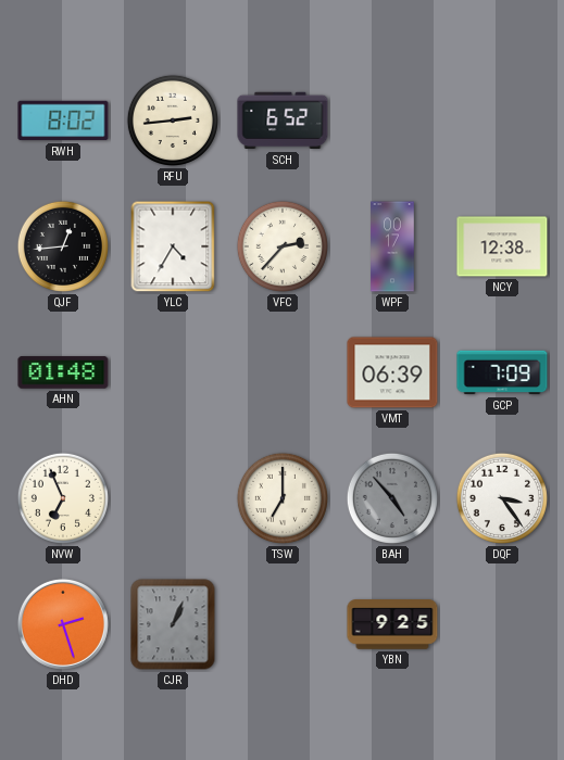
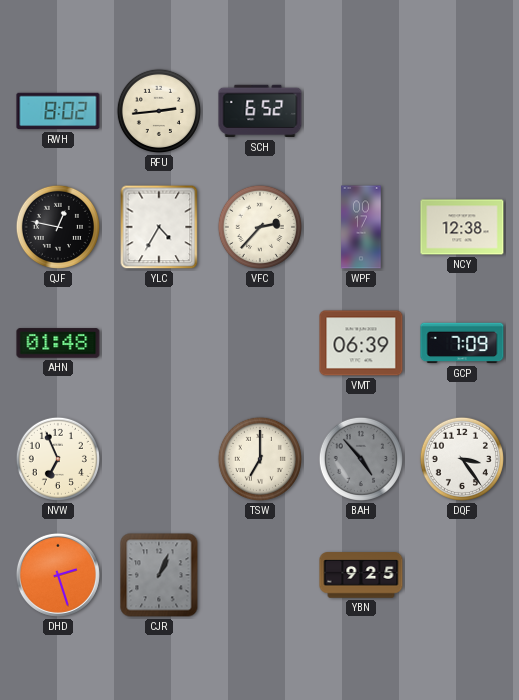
QJF: 12:44 -> 12:47
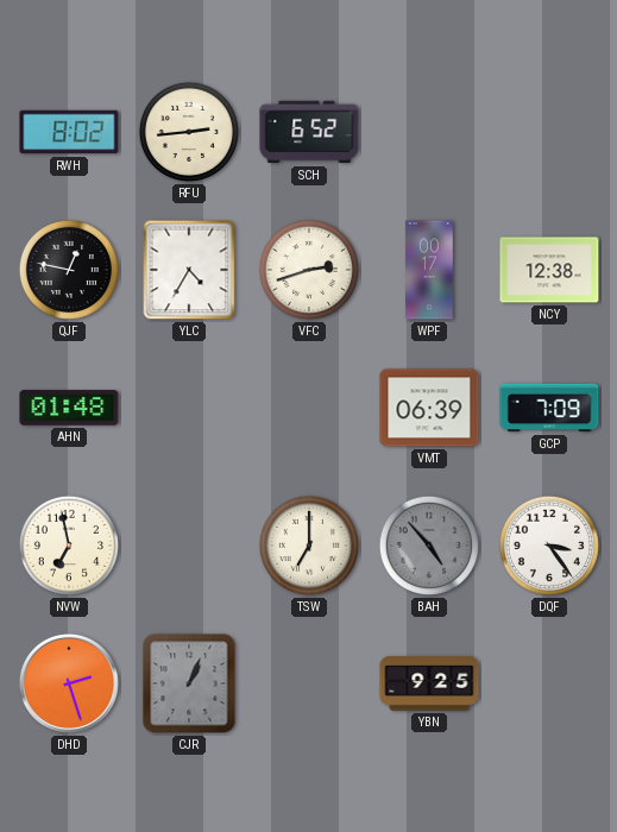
VFC: 2:37 -> 2:42
NVW: 6:56 -> 6:58
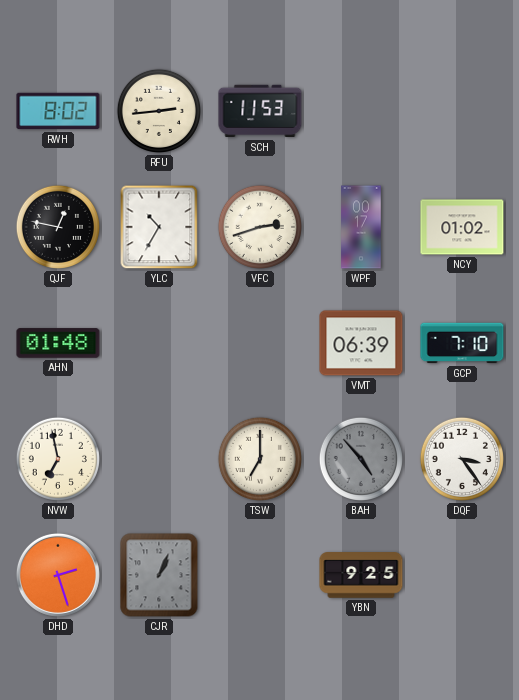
SCH: 6:52 -> 11:53
YLC: 4:35 -> 10:35
NCY: 12:38 -> 01:02
GCP: 7:09 -> 7:10
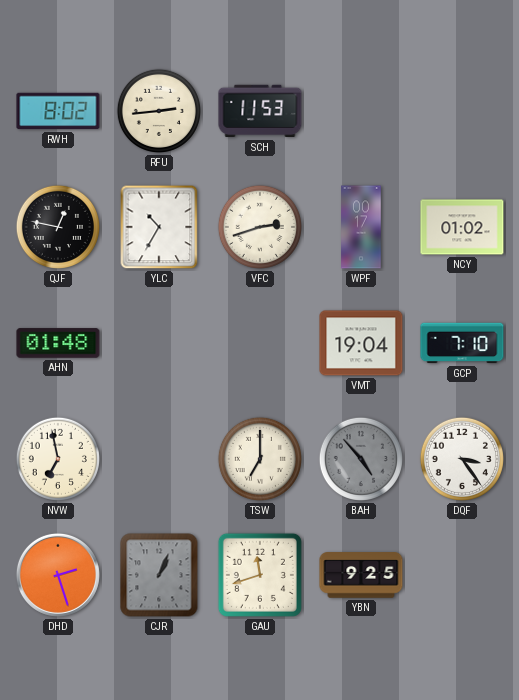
VMT: 06:39 -> 19:04
GAU: none -> 11:42
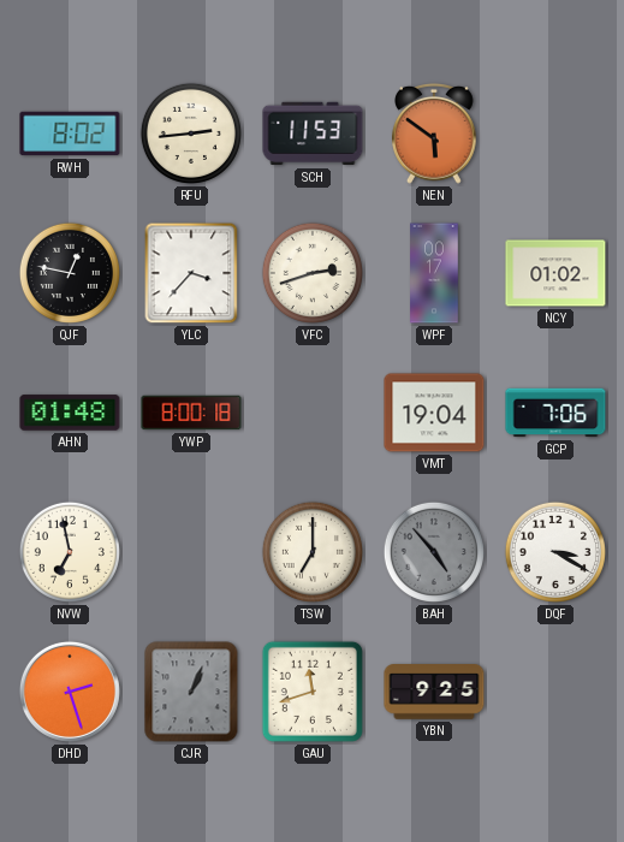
NEN: none -> 5:51
YLC: 10:35 -> 3:37
YWP: none -> 8:00
GCP: 7:10 -> 7:06
DQF: 3:24 -> 3:20
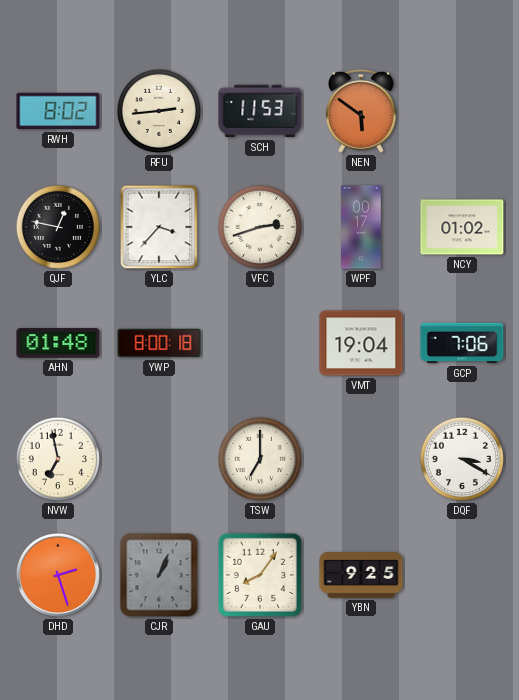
BAH: 4:53 -> none
GAU: 11:42 -> 8:06
